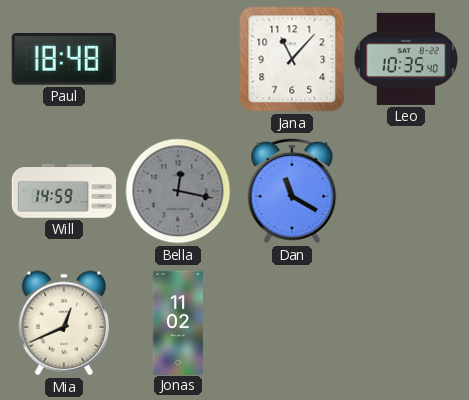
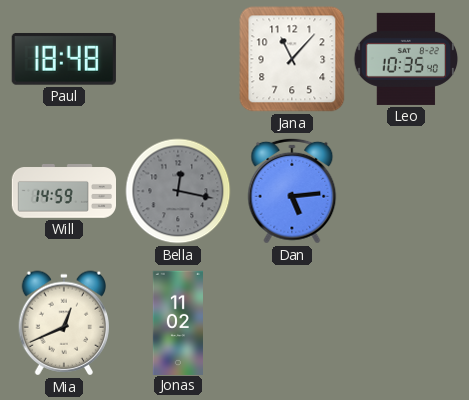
Dan: 11:20 -> 5:14
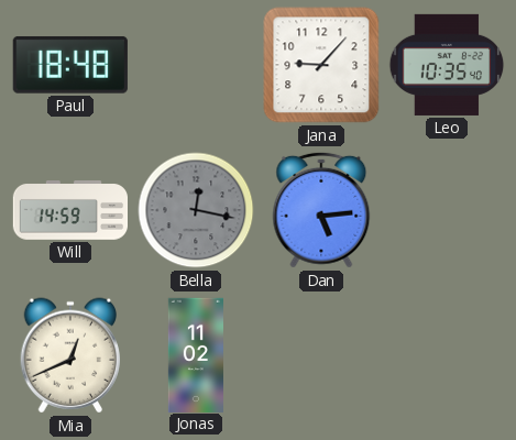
Jana: 11:07 -> 9:07
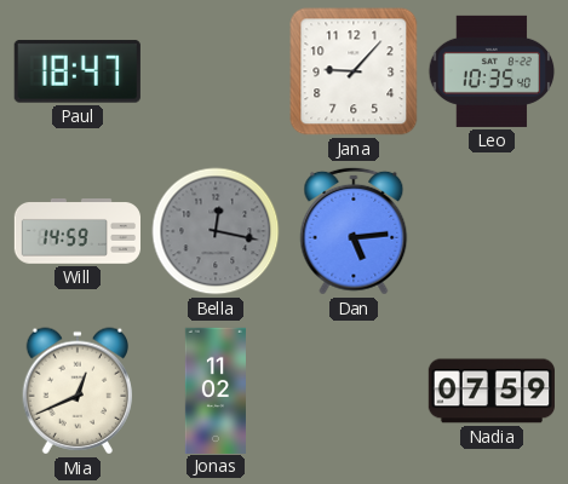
Paul: 18:48 -> 18:47
Nadia: none -> 07:59
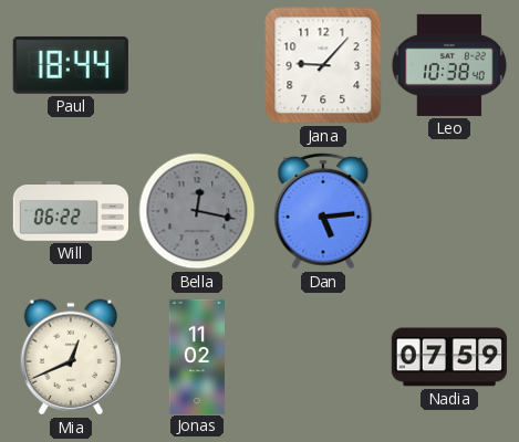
Paul: 18:47 -> 18:44
Leo: 10:35 -> 10:38
Will: 14:59 -> 06:22
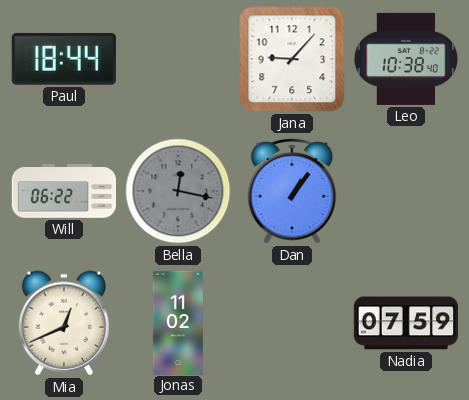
Dan: 5:14 -> 1:06
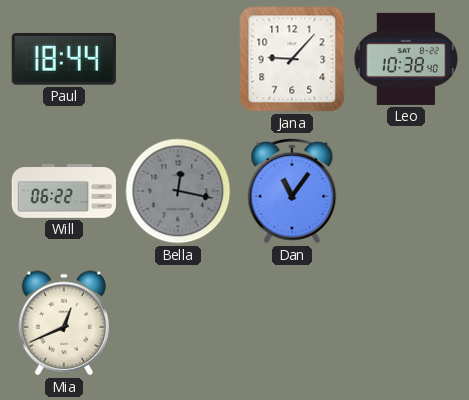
Dan: 1:06 -> 11:06
Jonas: 11:02 -> none
Nadia: 07:59 -> none
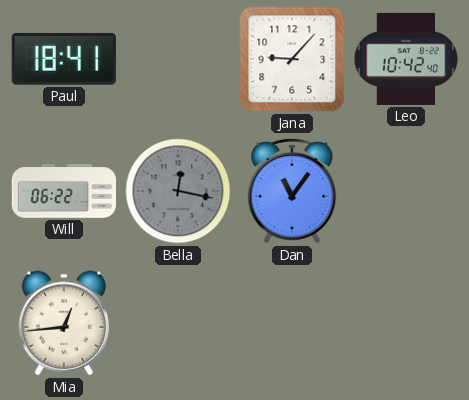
Paul: 18:44 -> 18:41
Leo: 10:38 -> 10:42
Mia: 12:41 -> 12:44
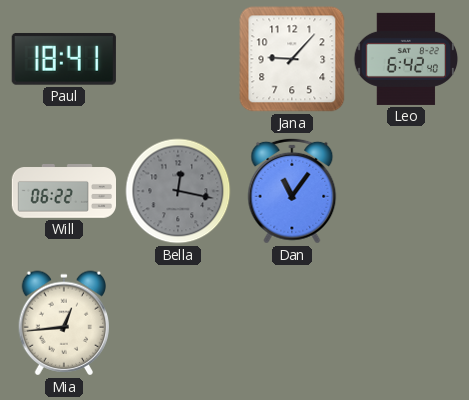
Leo: 10:42 -> 6:42
